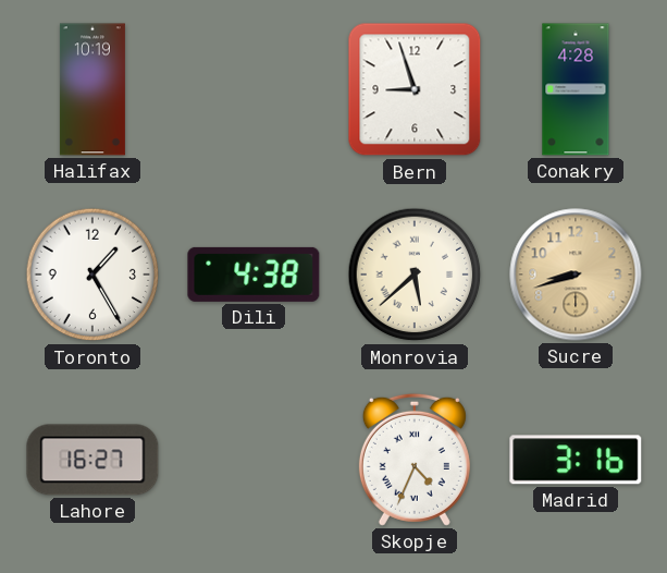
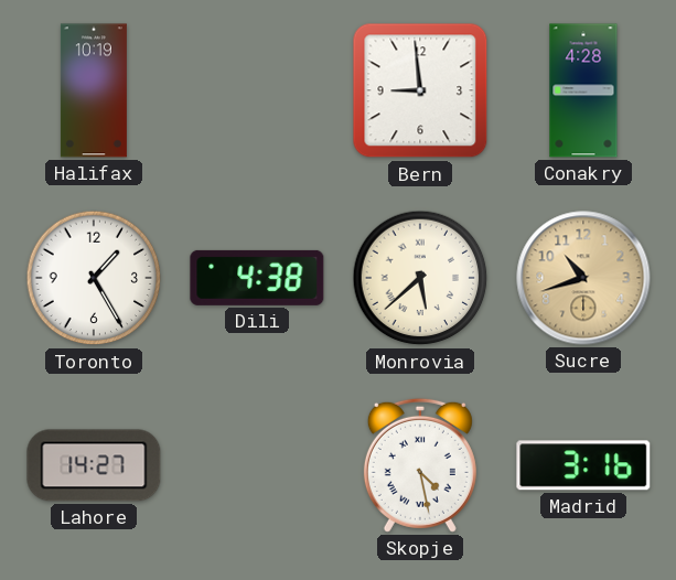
Bern: 8:57 -> 8:59
Sucre: 8:42 -> 10:42
Lahore: 16:27 -> 14:27
Skopje: 4:34 -> 4:28
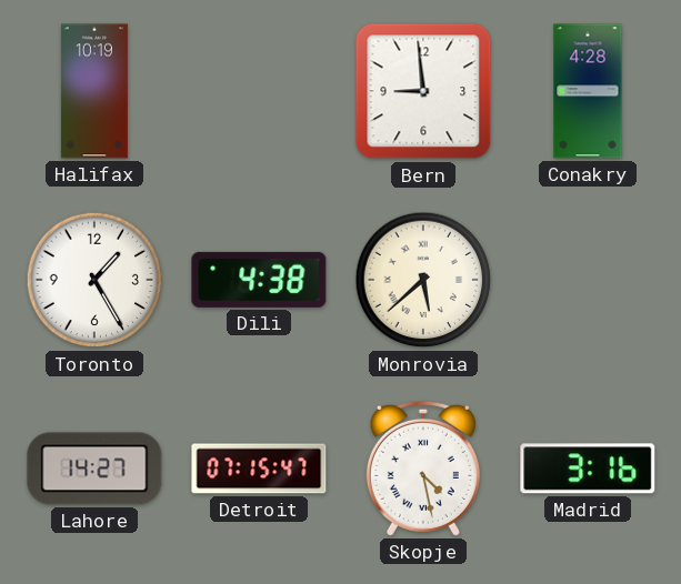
Sucre: 10:42 -> none
Detroit: none -> 07:15
